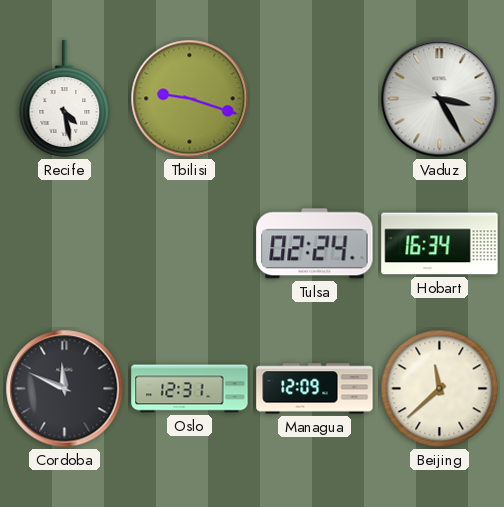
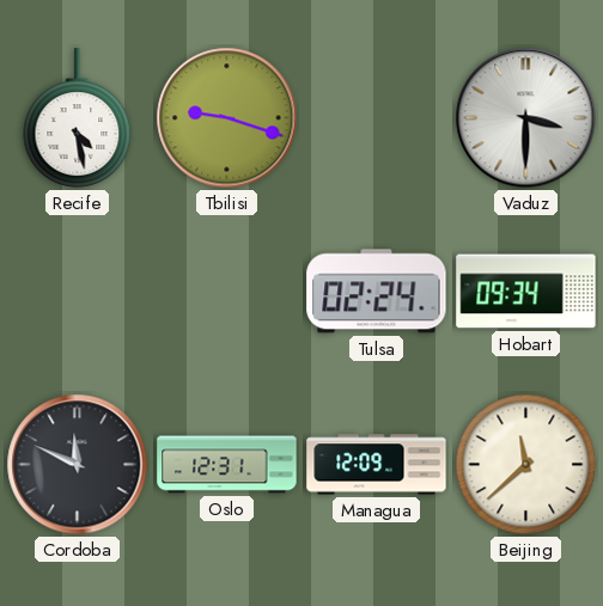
Vaduz: 3:25 -> 3:30
Hobart: 16:34 -> 09:34
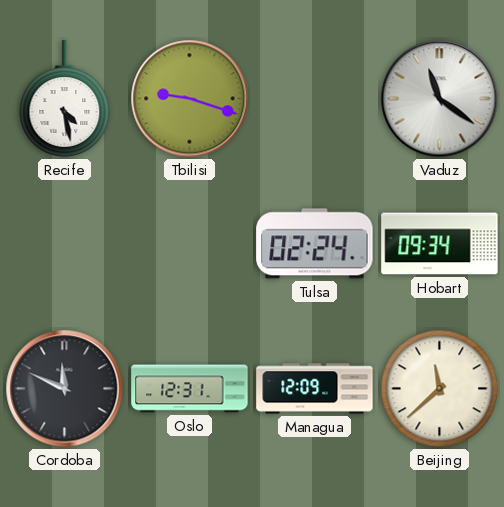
Vaduz: 3:30 -> 11:21
